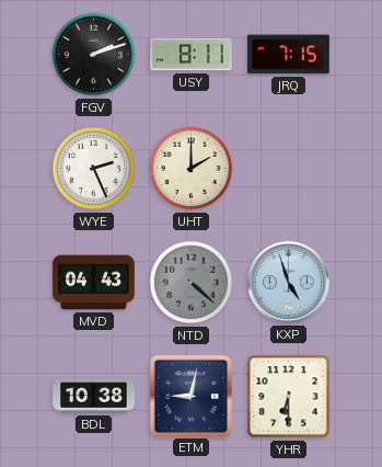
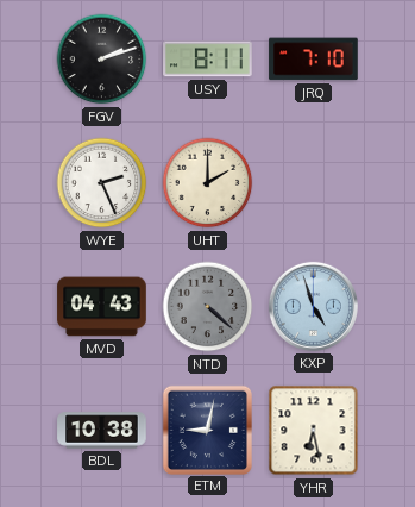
JRQ: 7:15 -> 7:10
YHR: 6:30 -> 6:28
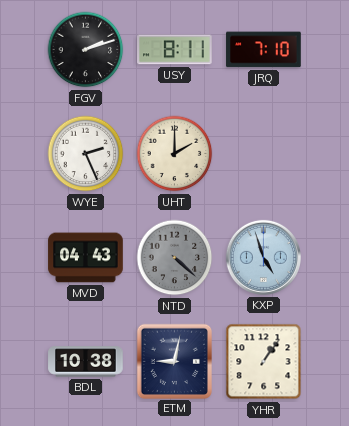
YHR: 6:28 -> 1:06
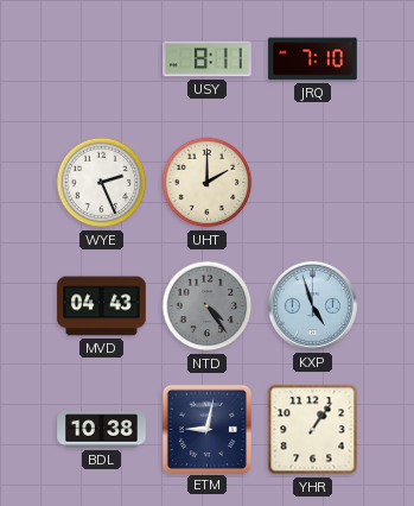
FGV: 2:12 -> none
NTD: 4:22 -> 4:24
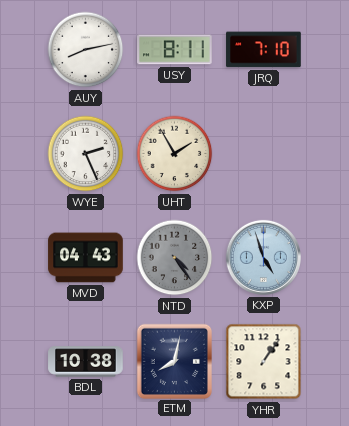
AUY: none -> 8:13
UHT: 2:00 -> 1:55
ETM: 9:02 -> 8:02
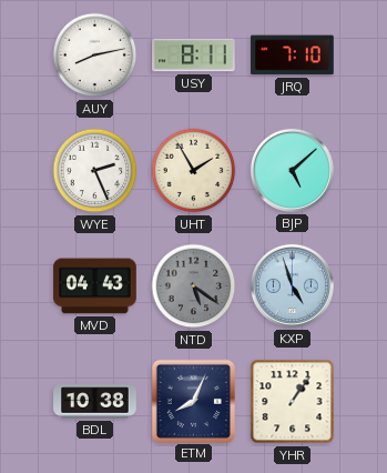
BJP: none -> 5:08
NTD: 4:24 -> 5:21
ETM: 8:02 -> 8:04
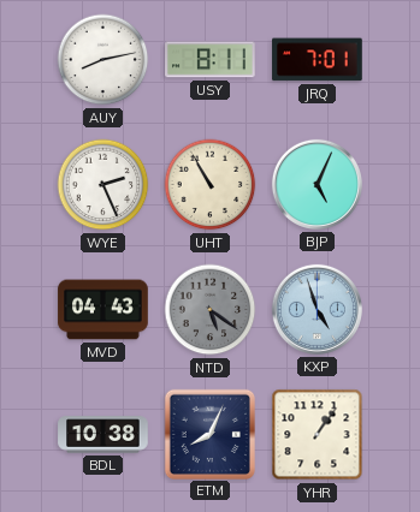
JRQ: 7:10 -> 7:01
UHT: 1:55 -> 10:55
BJP: 5:08 -> 5:04
